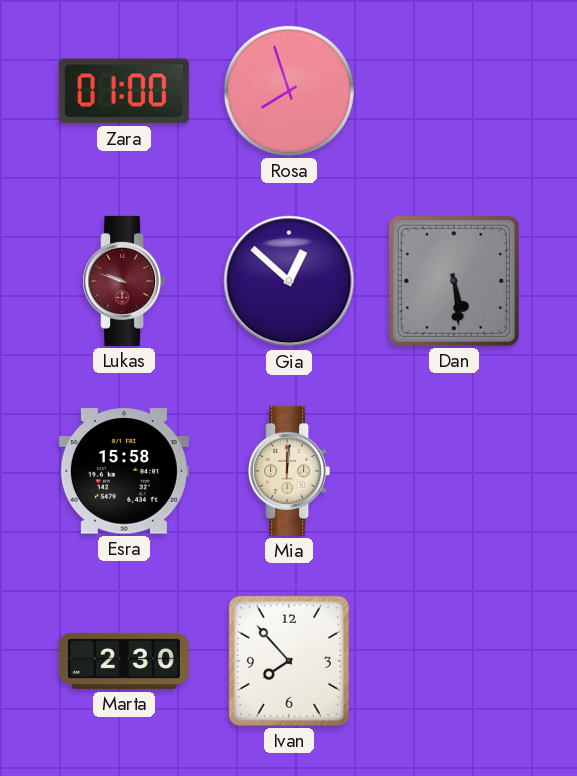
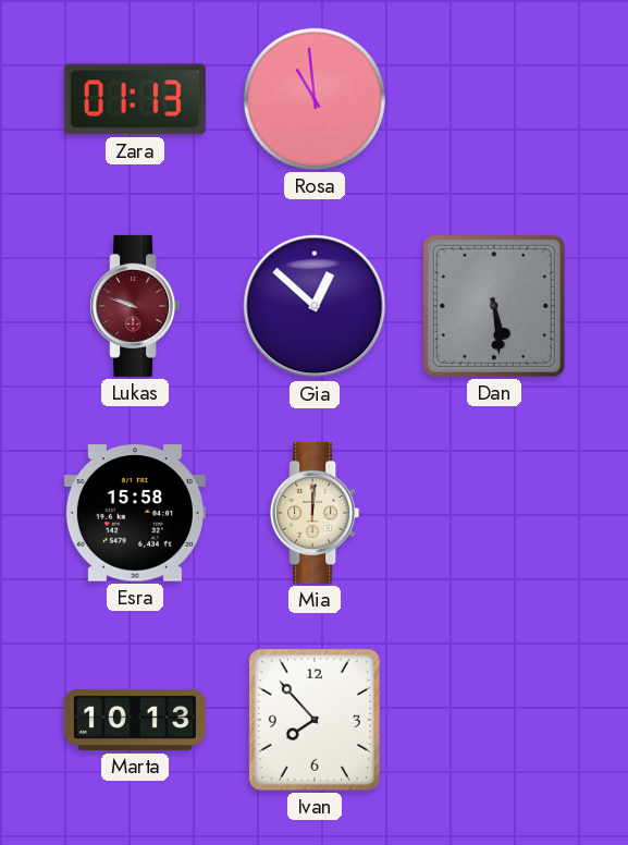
Zara: 01:00 -> 01:13
Rosa: 7:57 -> 10:59
Marta: 2:30 -> 10:13
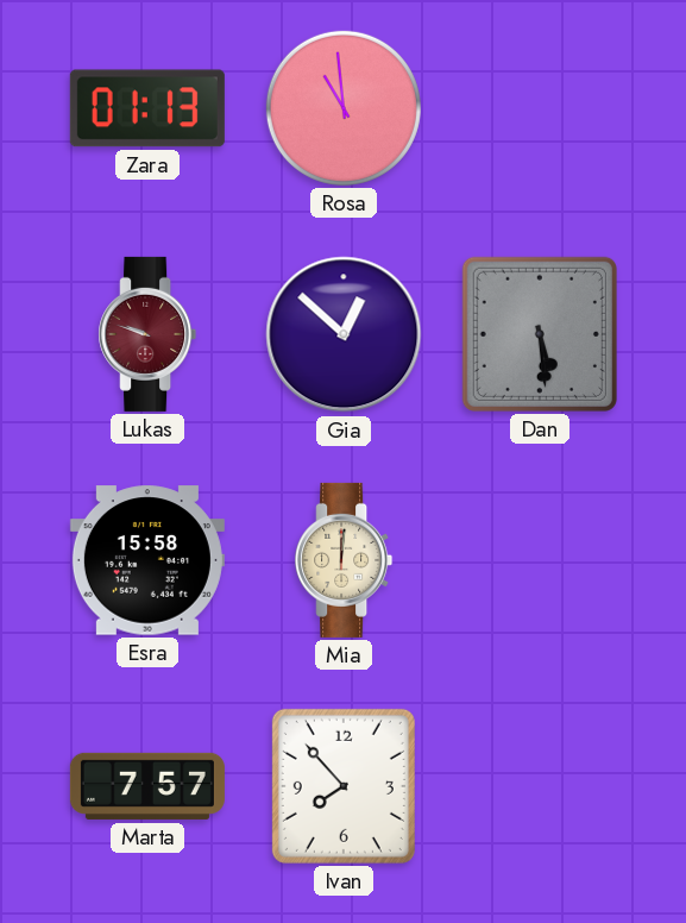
Marta: 10:13 -> 7:57
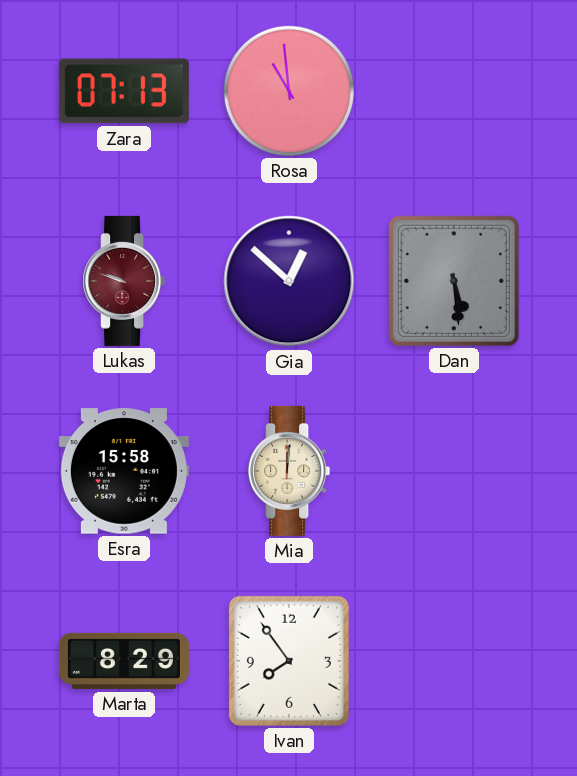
Zara: 01:13 -> 07:13
Marta: 7:57 -> 8:29
Ivan: 7:53 -> 7:54
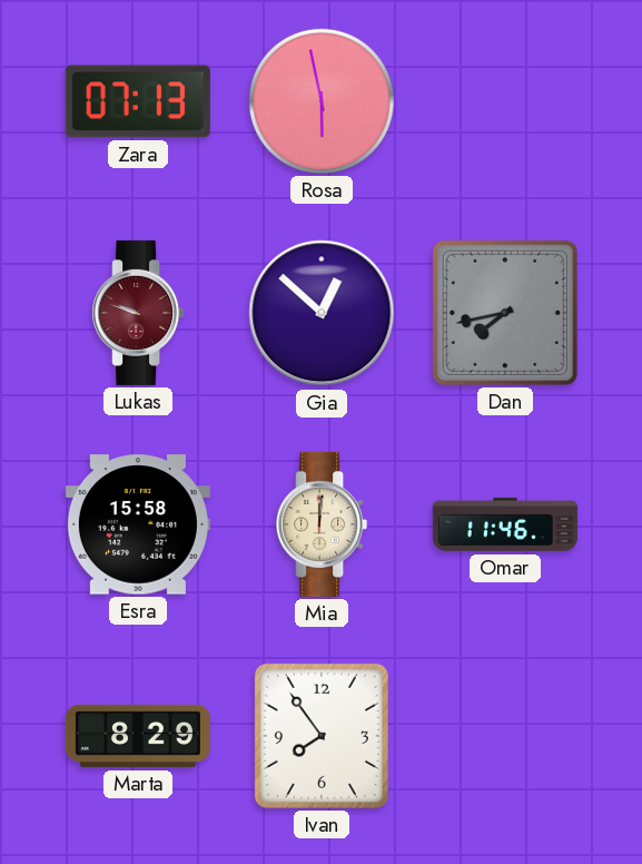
Rosa: 10:59 -> 5:58
Dan: 5:29 -> 7:43
Omar: none -> 11:46
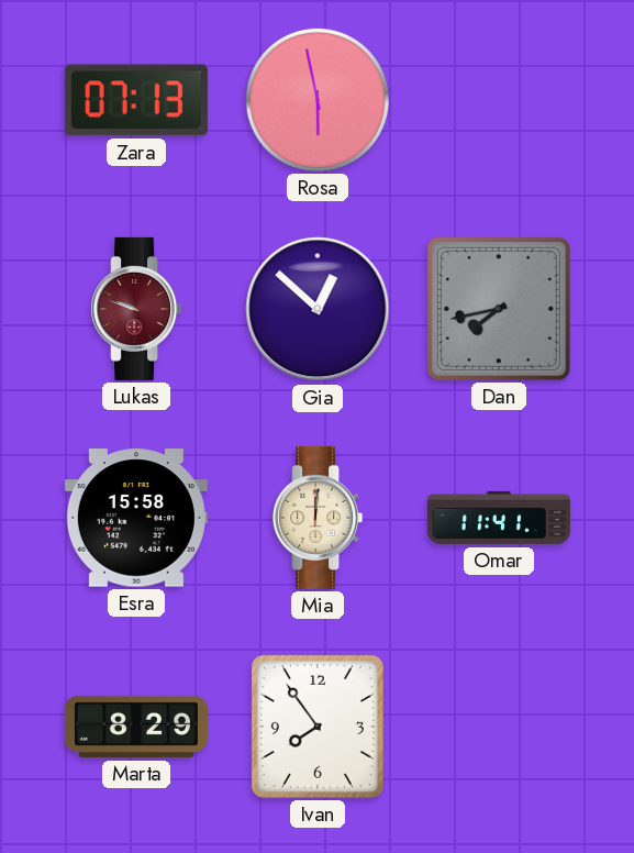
Omar: 11:46 -> 11:41
